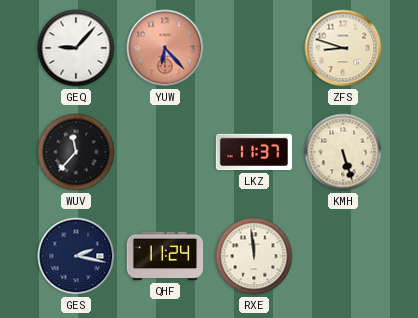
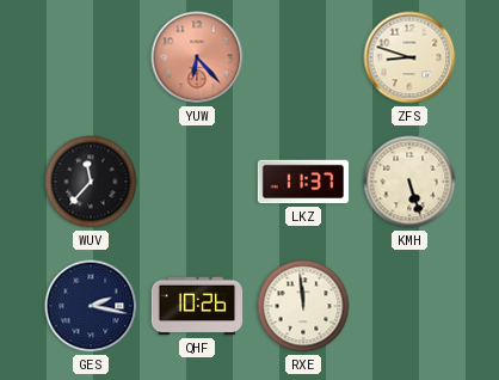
GEQ: 9:07 -> none
QHF: 11:24 -> 10:26
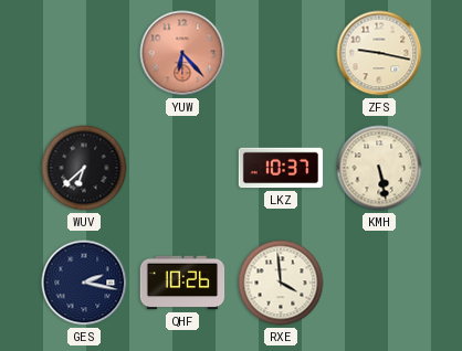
ZFS: 8:48 -> 9:17
WUV: 11:37 -> 6:38
LKZ: 11:37 -> 10:37
KMH: 5:27 -> 5:28
RXE: 11:59 -> 3:59
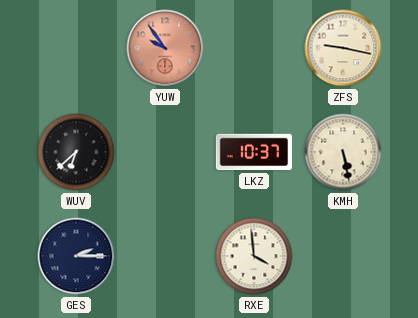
YUW: 6:23 -> 9:54
GES: 2:17 -> 2:15
QHF: 10:26 -> none
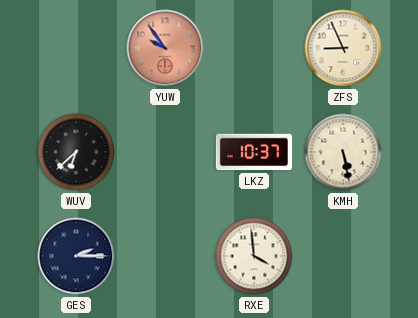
ZFS: 9:17 -> 8:56
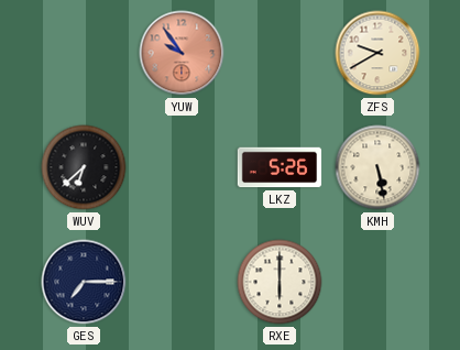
ZFS: 8:56 -> 9:40
LKZ: 10:37 -> 5:26
GES: 2:15 -> 7:15
RXE: 3:59 -> 6:00
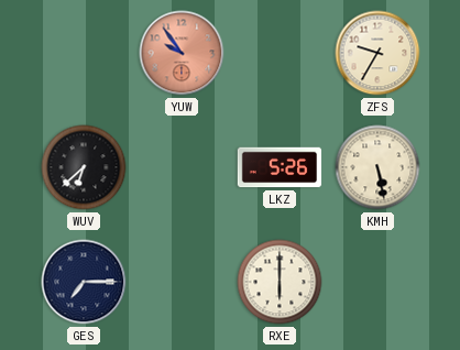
ZFS: 9:40 -> 9:35
